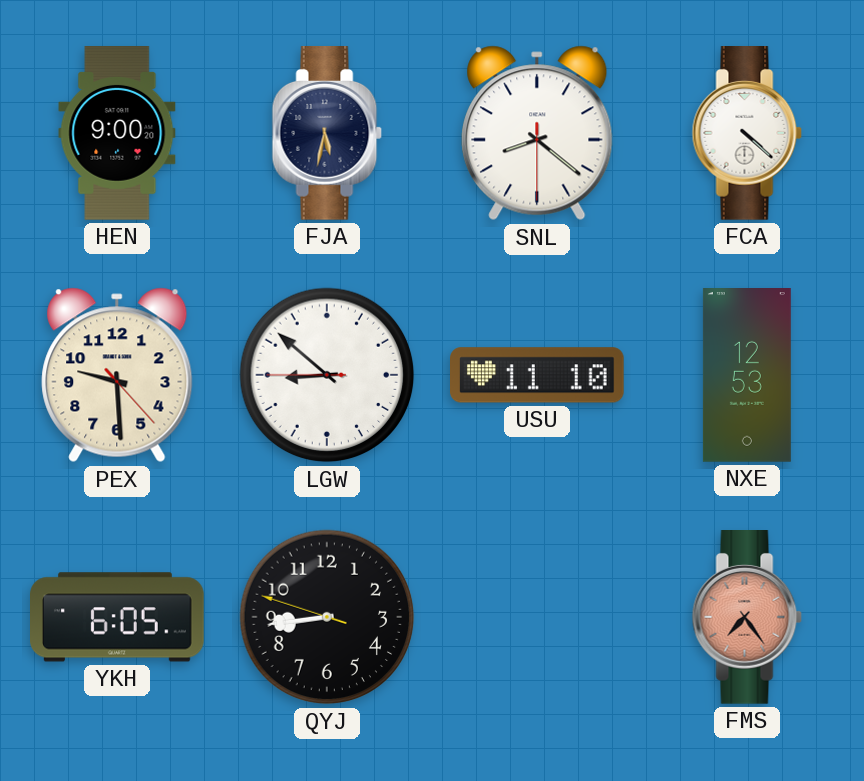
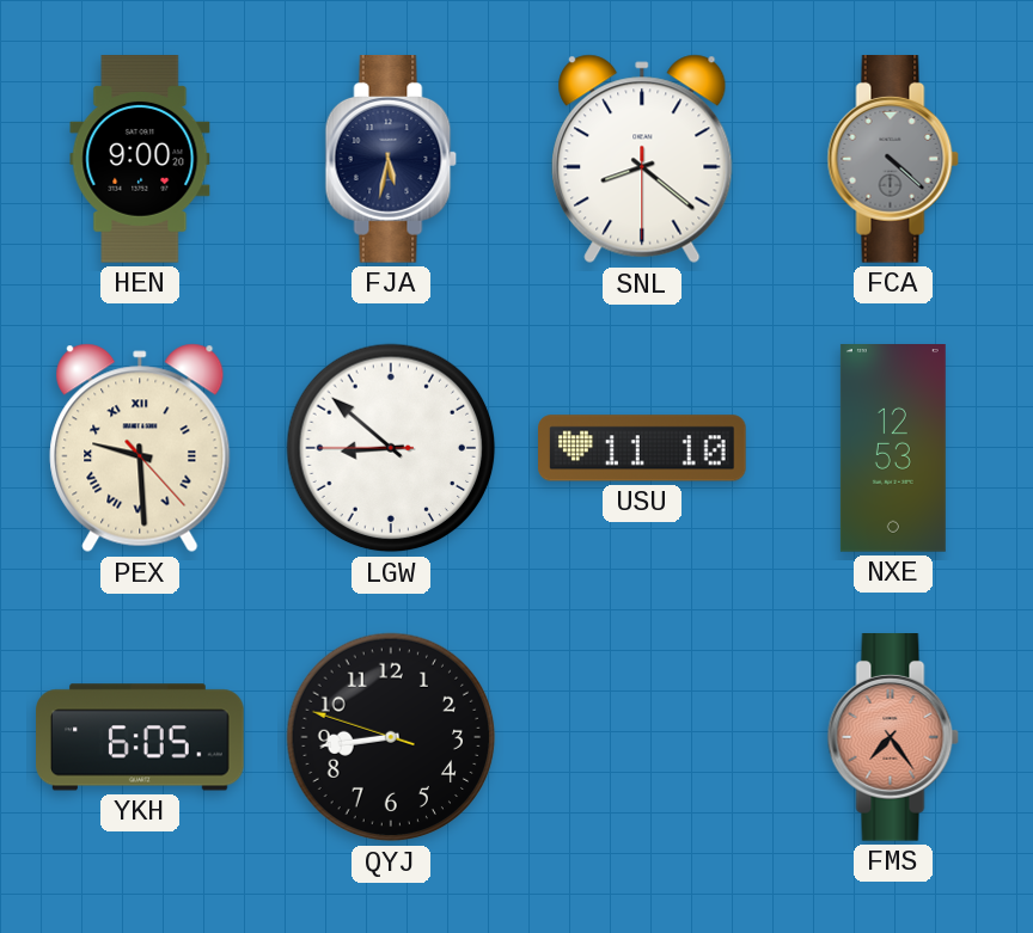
FCA dial: white -> grey
PEX numerals: Arabic -> Roman
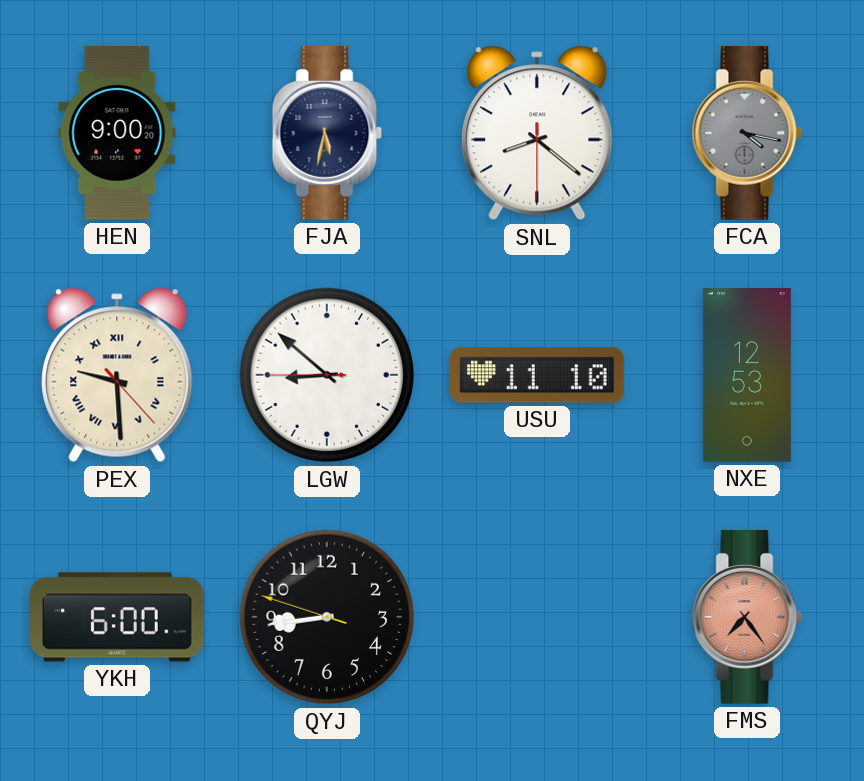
FCA: 4:22 -> 4:17
YKH: 6:05 -> 6:00
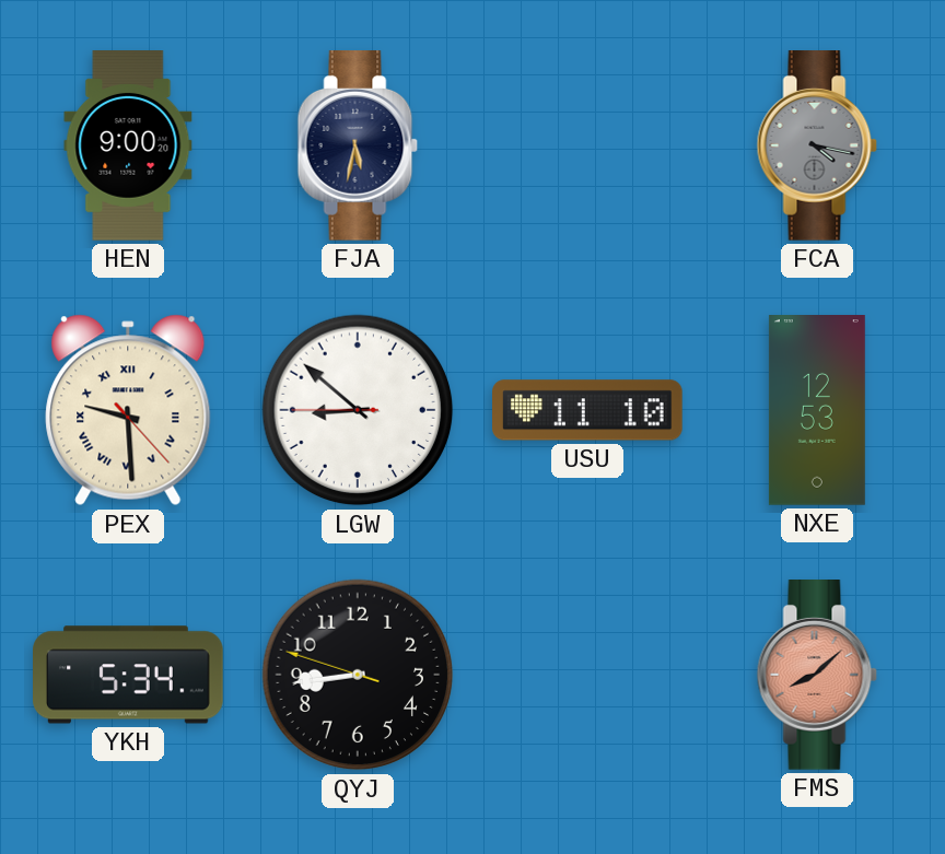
SNL: 8:21 -> none
YKH: 6:00 -> 5:34
FMS: 7:24 -> 8:08
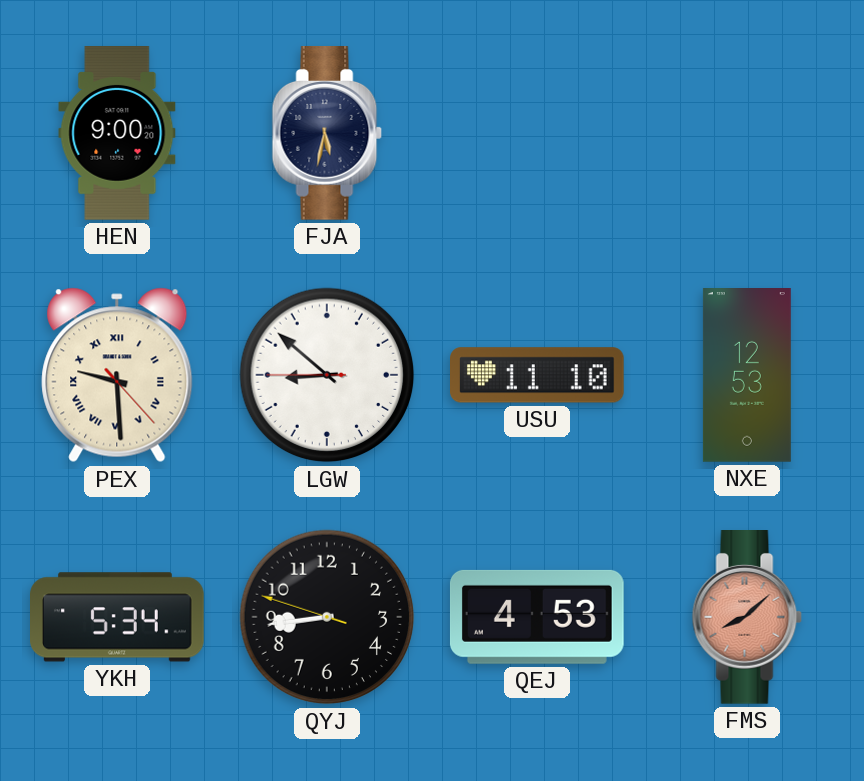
FCA: 4:17 -> none
QEJ: none -> 4:53
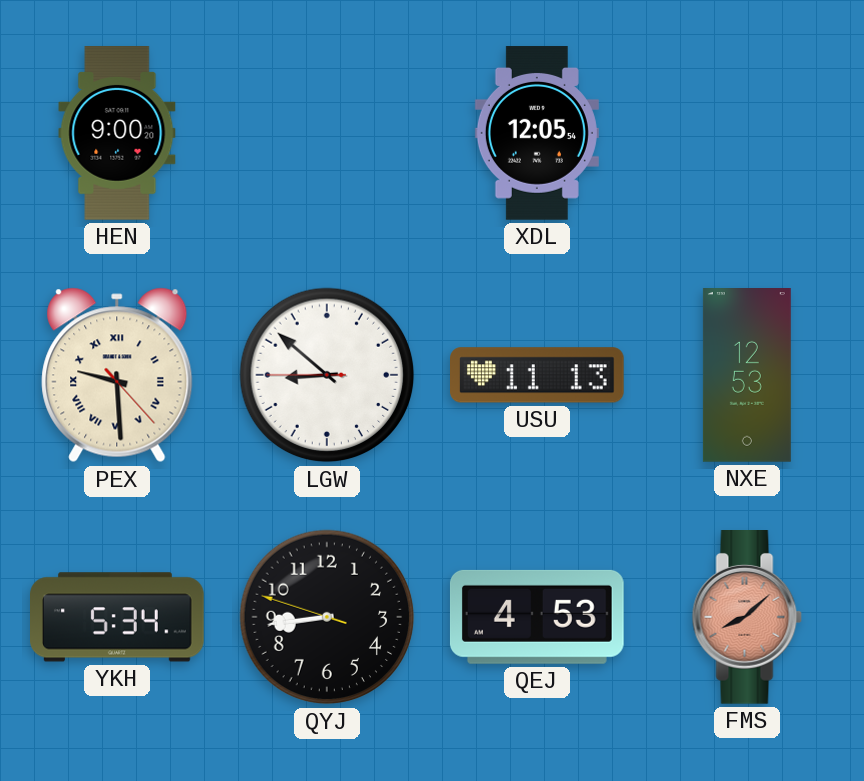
FJA: 5:32 -> none
XDL: none -> 12:05
USU: 11:10 -> 11:13
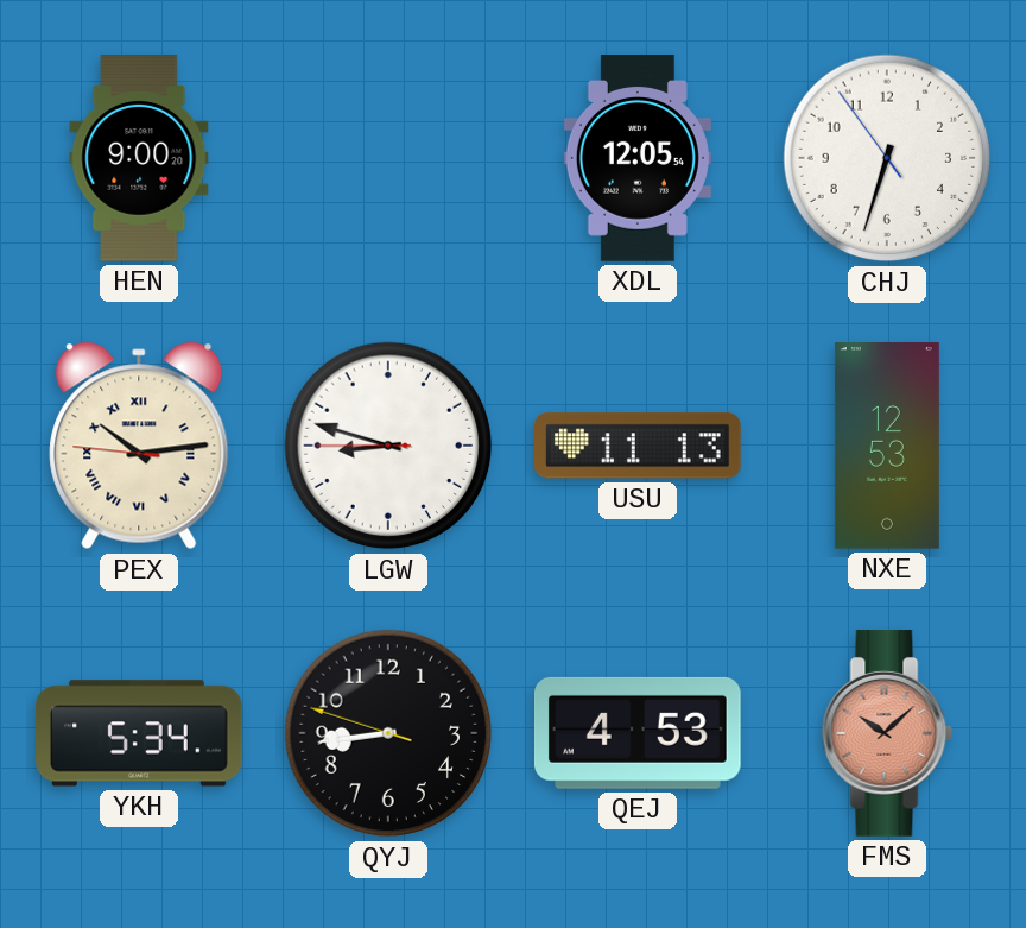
CHJ: none -> 6:32
PEX: 9:29 -> 10:13
LGW: 8:51 -> 8:47
FMS: 8:08 -> 10:08
